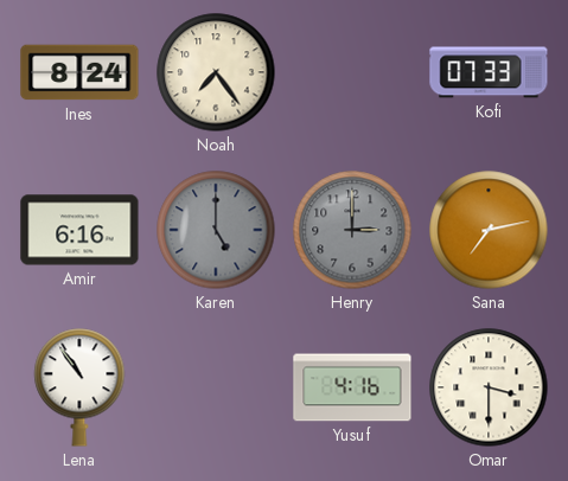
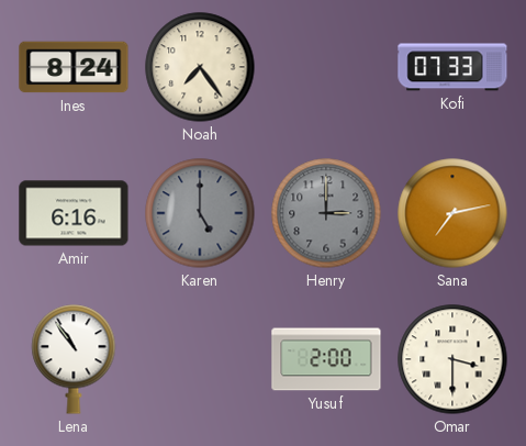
Yusuf: 4:16 -> 2:00
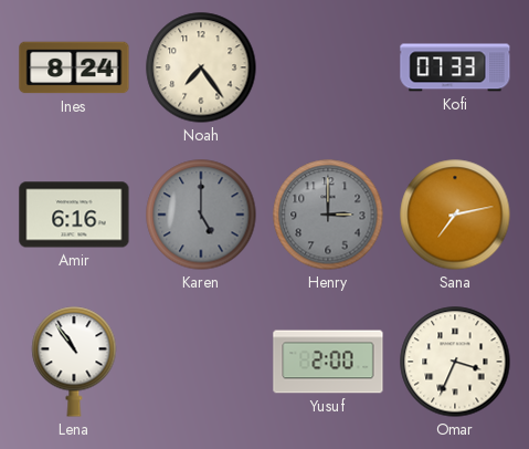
Omar: 3:30 -> 3:34
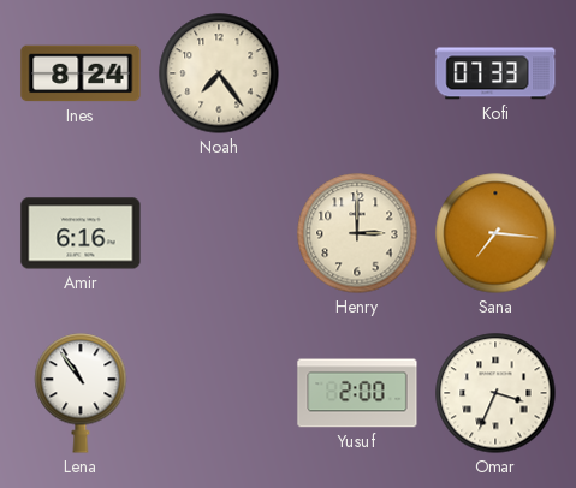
Karen: 5:00 -> none
Henry dial: grey -> cream
Sana: 7:13 -> 7:16
